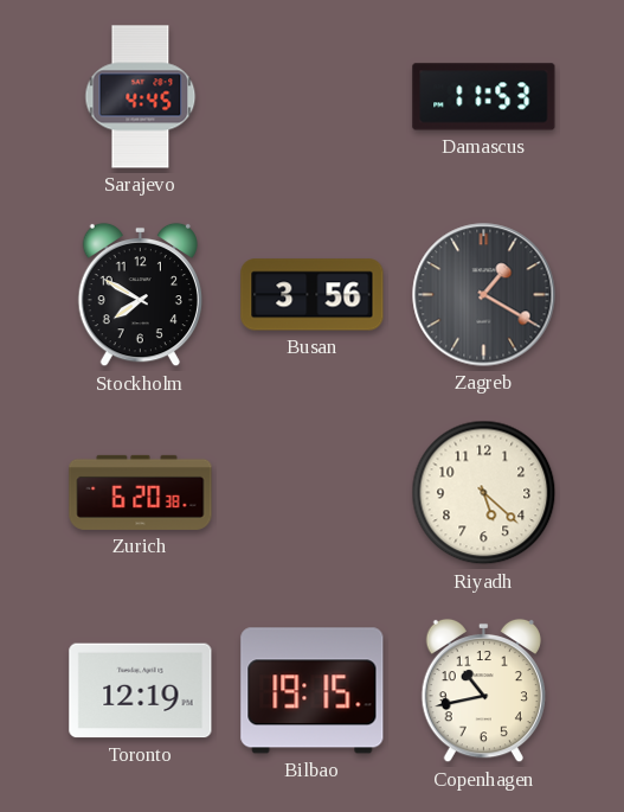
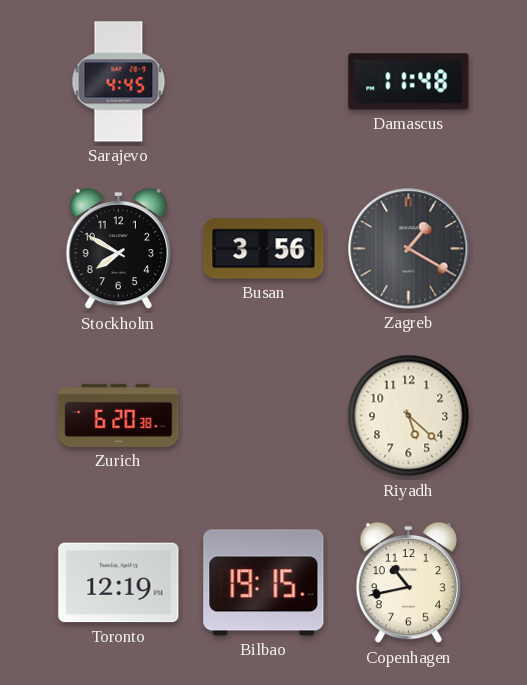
Damascus: 11:53 -> 11:48
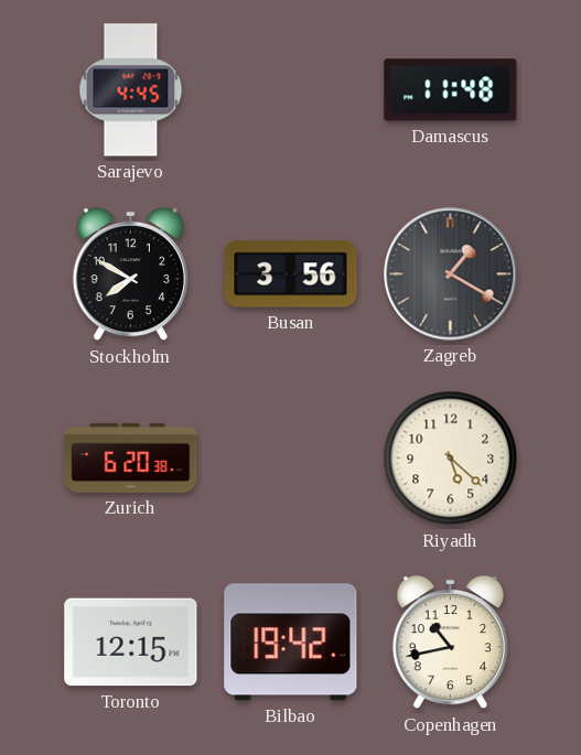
Toronto: 12:19 -> 12:15
Bilbao: 19:15 -> 19:42
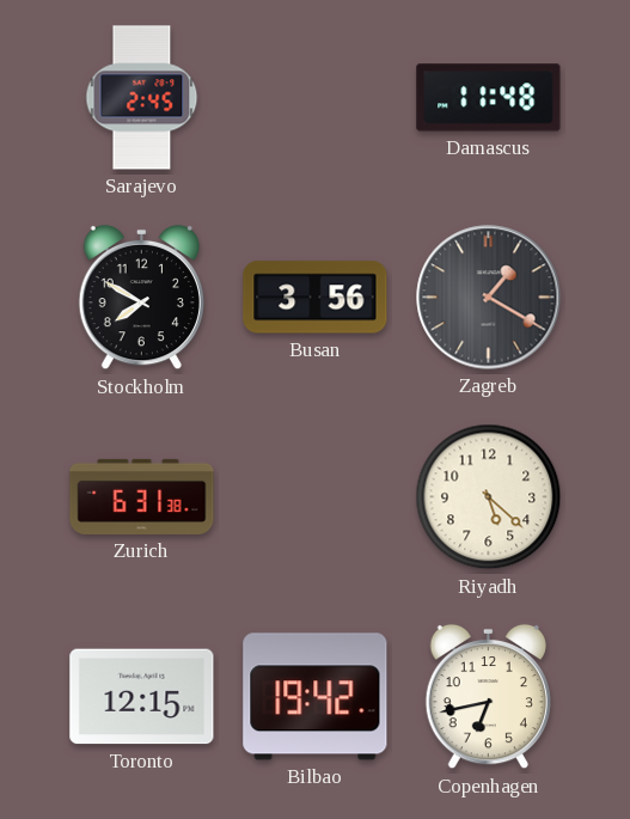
Sarajevo: 4:45 -> 2:45
Zurich: 6:20 -> 6:31
Copenhagen: 10:43 -> 6:43
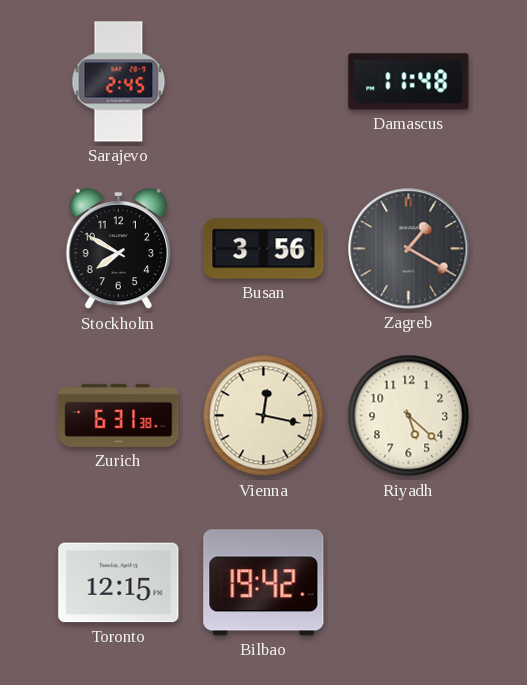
Vienna: none -> 12:17
Copenhagen: 6:43 -> none
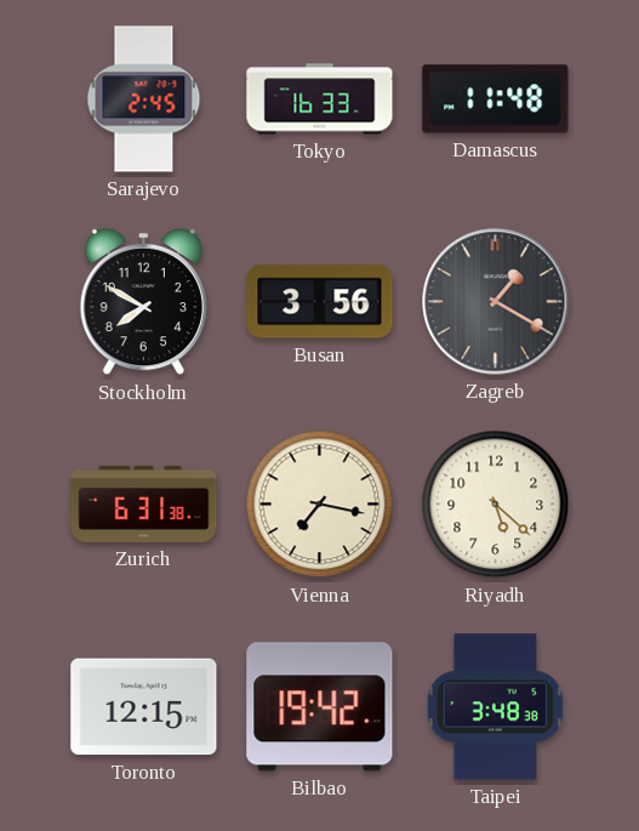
Tokyo: none -> 16:33
Vienna: 12:17 -> 7:17
Taipei: none -> 3:48
